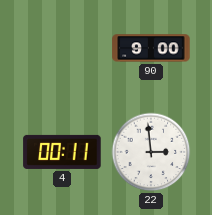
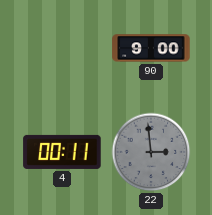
22 dial: white -> grey
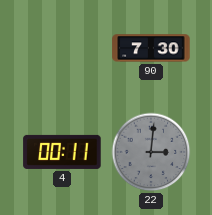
90: 9:00 -> 7:30
22: 2:59 -> 3:01
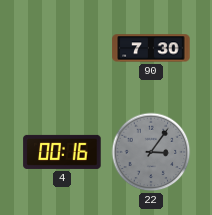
4: 00:11 -> 00:16
22: 3:01 -> 3:06
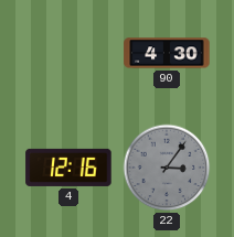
90: 7:30 -> 4:30
4: 00:16 -> 12:16
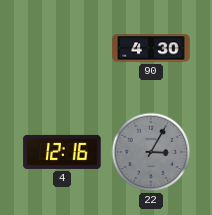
22: 3:06 -> 3:05
